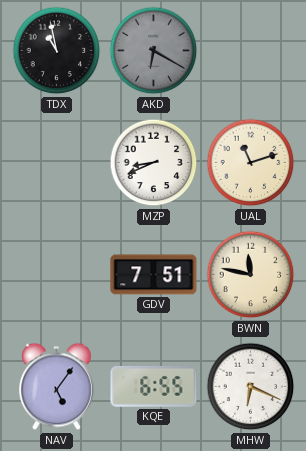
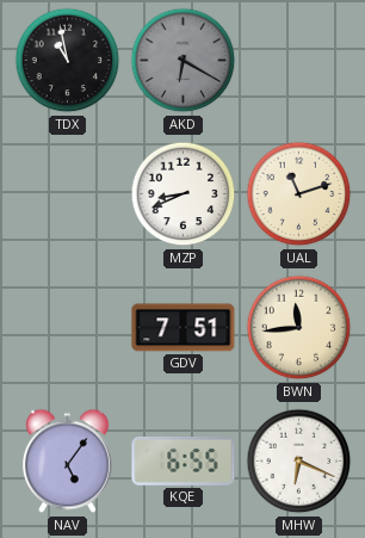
BWN: 11:47 -> 11:44
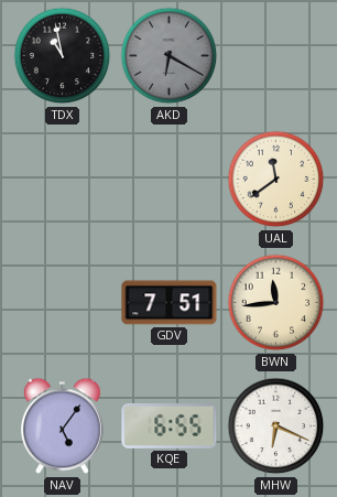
MZP: 8:41 -> none
UAL: 11:12 -> 11:39
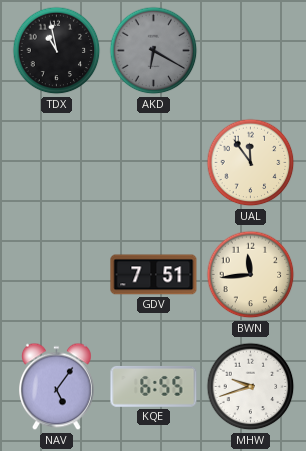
UAL: 11:39 -> 11:54
MHW: 6:19 -> 9:42
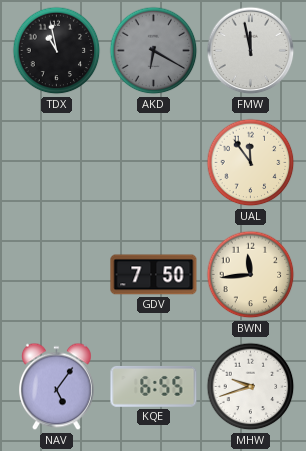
FMW: none -> 11:58
GDV: 7:51 -> 7:50
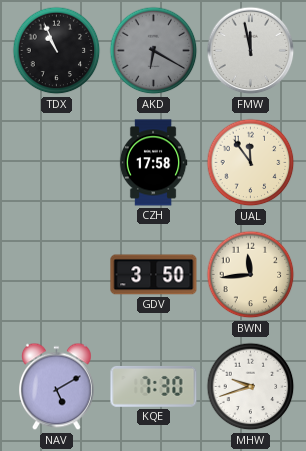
TDX: 10:58 -> 10:56
CZH: none -> 17:58
GDV: 7:50 -> 3:50
NAV: 5:06 -> 5:10
KQE: 6:55 -> 7:30
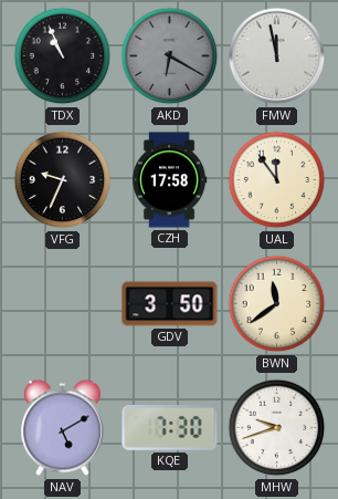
VFG: none -> 9:34
BWN: 11:44 -> 11:39
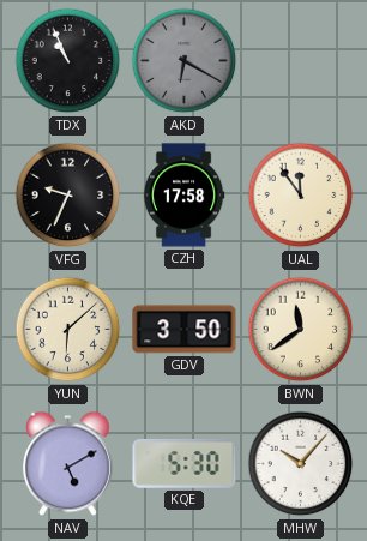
FMW: 11:58 -> none
YUN: none -> 6:08
KQE: 7:30 -> 5:30
MHW: 9:42 -> 10:07
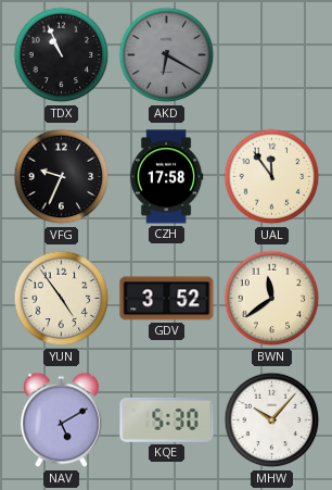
YUN: 6:08 -> 4:54
GDV: 3:50 -> 3:52
